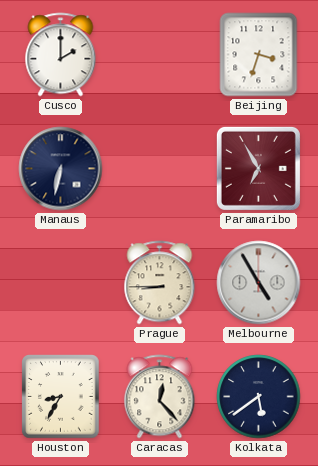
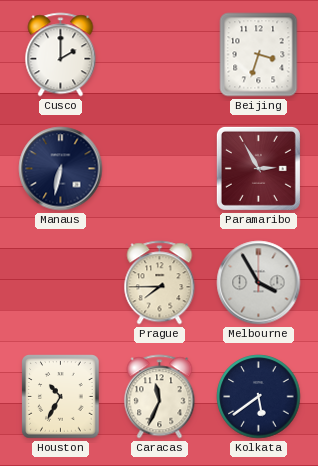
Paramaribo: 6:55 -> 2:55
Prague: 8:45 -> 7:45
Melbourne: 4:55 -> 3:55
Houston: 8:35 -> 10:35
Caracas: 12:23 -> 11:34
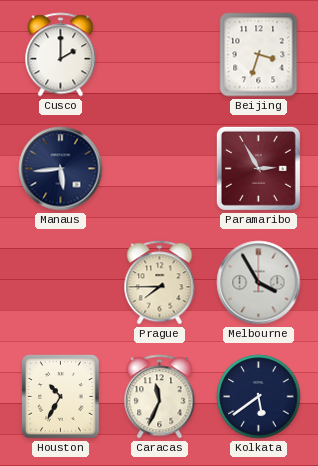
Manaus: 6:32 -> 5:44
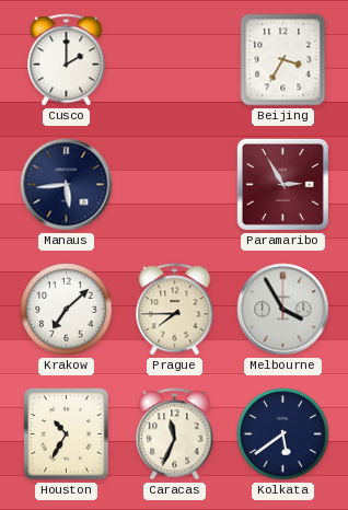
Beijing: 3:33 -> 3:35
Krakow: none -> 7:08
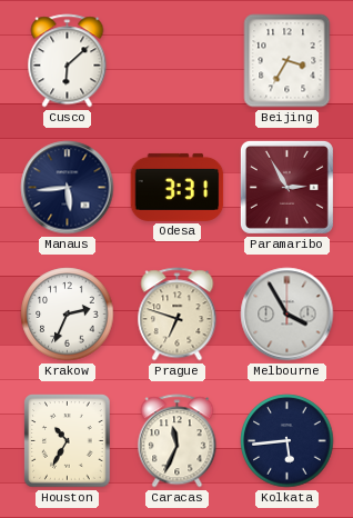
Cusco: 2:00 -> 6:08
Odesa: none -> 3:31
Krakow: 7:08 -> 2:34
Prague: 7:45 -> 6:48
Kolkata: 5:39 -> 5:44
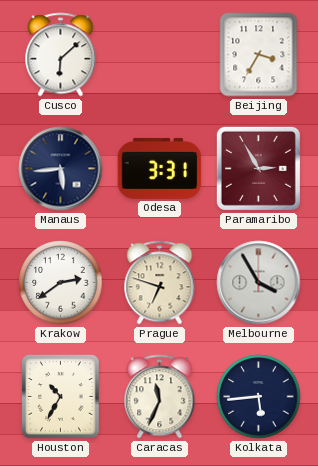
Krakow: 2:34 -> 2:39
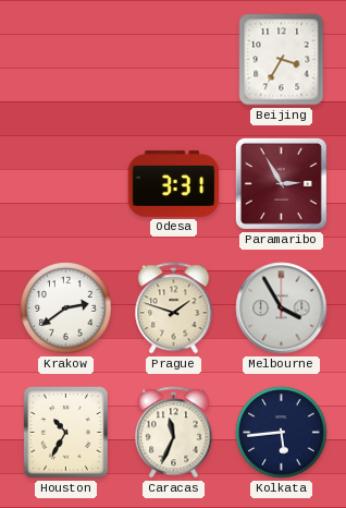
Cusco: 6:08 -> none
Manaus: 5:44 -> none
Prague: 6:48 -> 1:48
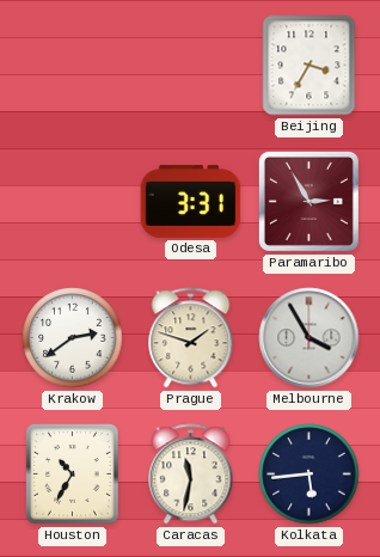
Caracas: 11:34 -> 11:32
